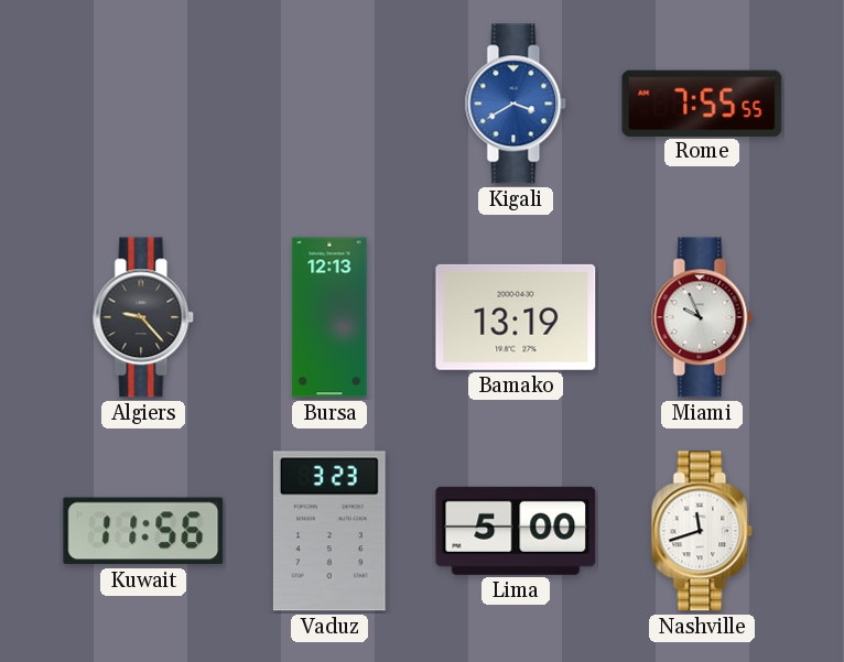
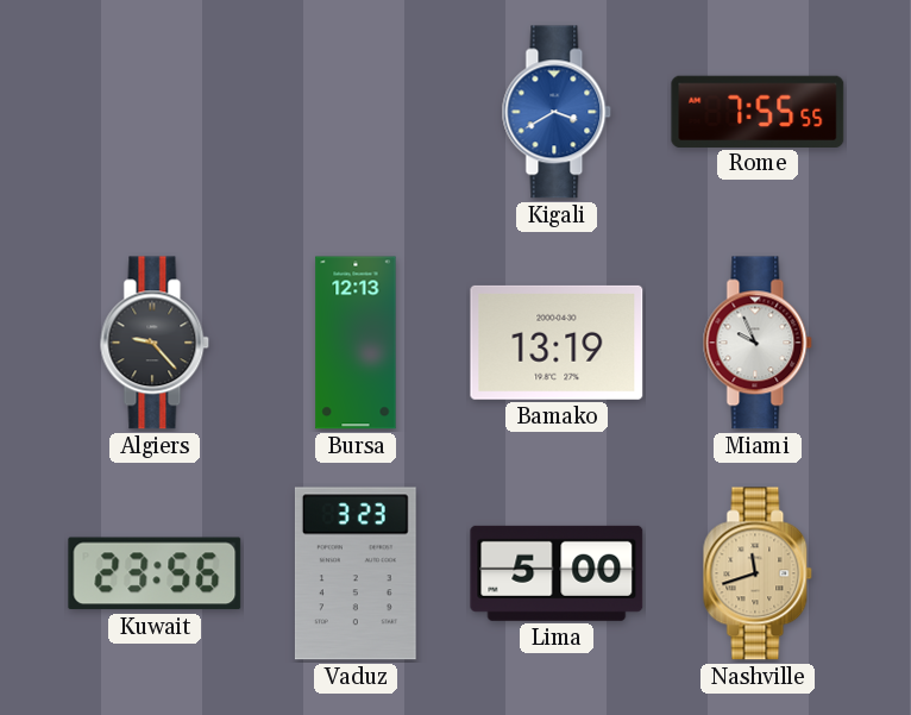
Kuwait: 11:56 -> 23:56
Nashville dial: white -> champagne
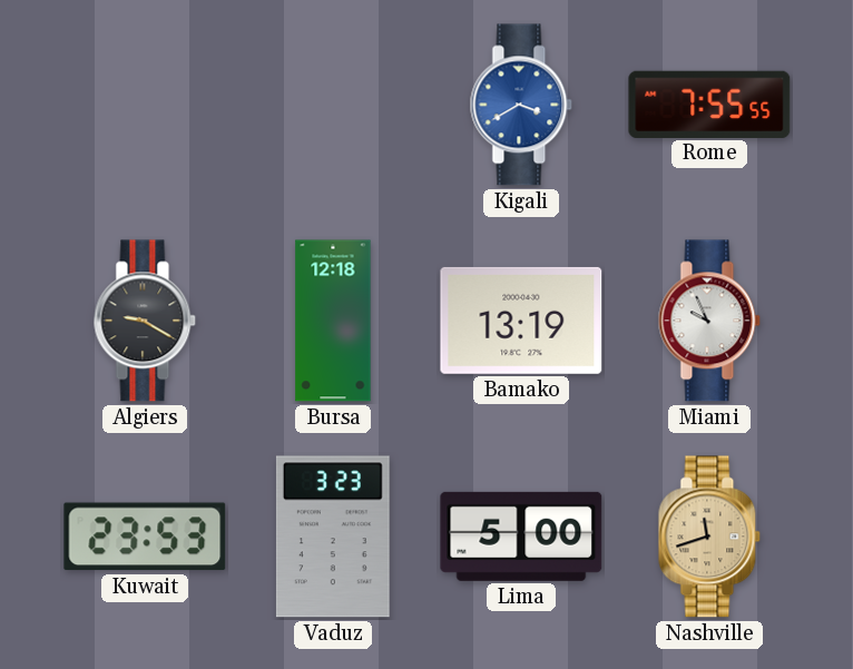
Algiers: 9:23 -> 9:20
Bursa: 12:13 -> 12:18
Kuwait: 23:56 -> 23:53
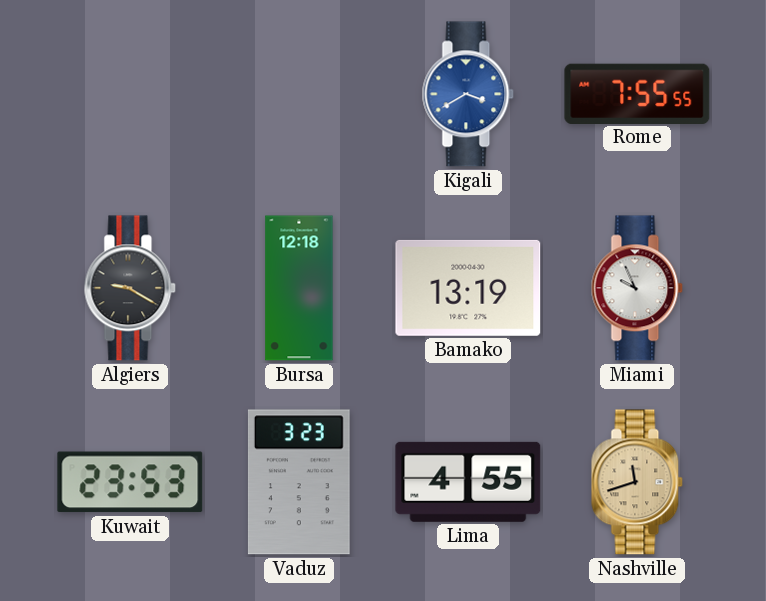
Lima: 5:00 -> 4:55
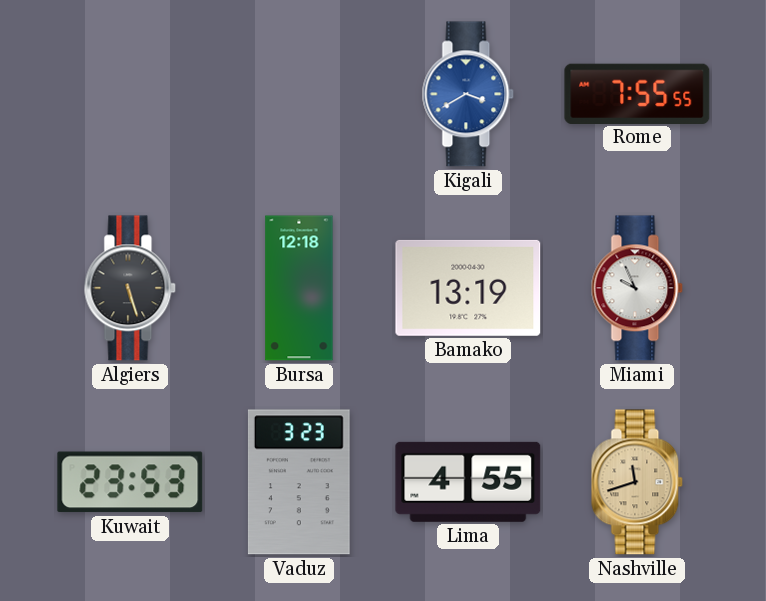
Algiers: 9:20 -> 5:27
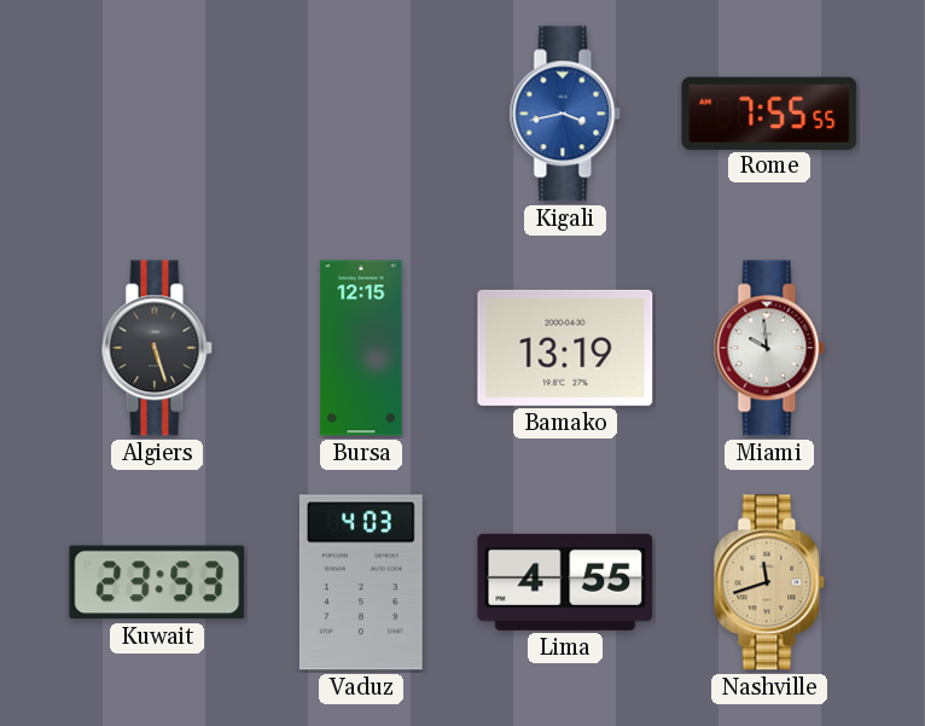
Kigali: 3:40 -> 3:43
Bursa: 12:18 -> 12:15
Miami: 9:56 -> 9:59
Vaduz: 3:23 -> 4:03
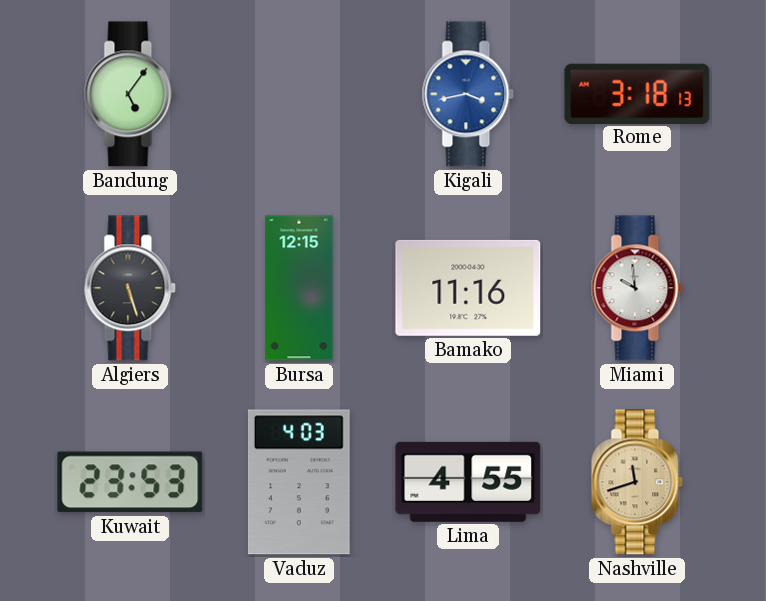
Bandung: none -> 5:06
Rome: 7:55 -> 3:18
Bamako: 13:19 -> 11:16
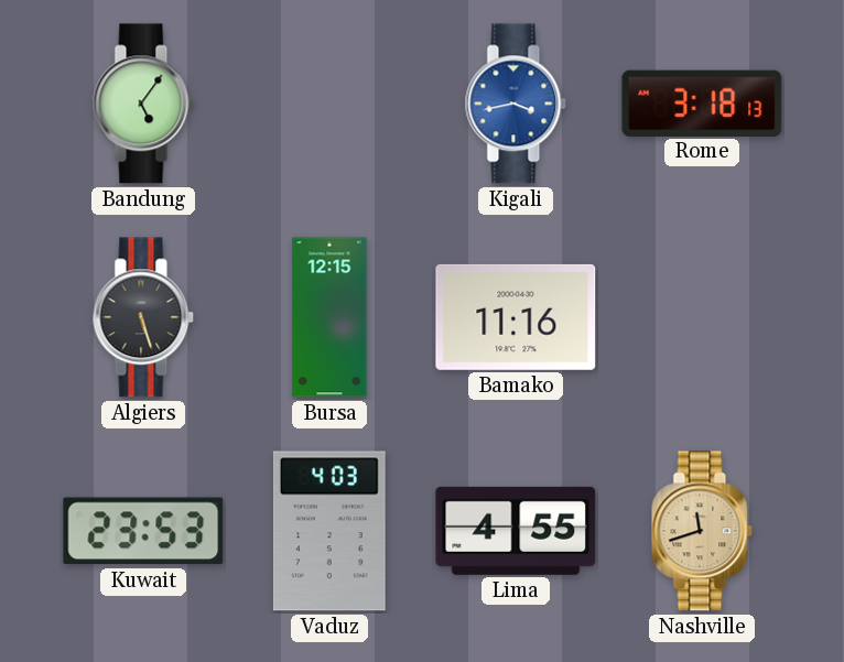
Miami: 9:59 -> none
